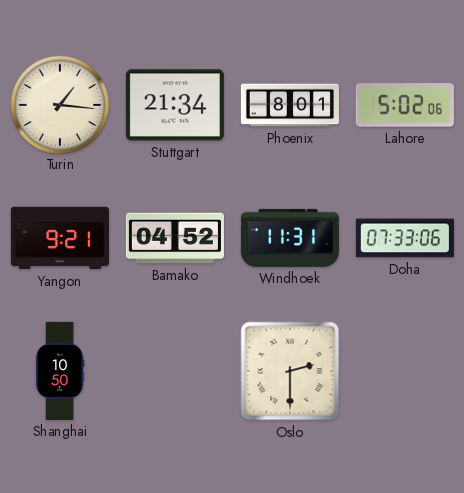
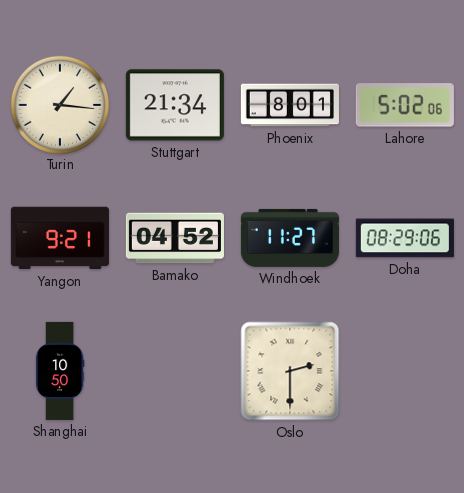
Windhoek: 11:31 -> 11:27
Doha: 07:33 -> 08:29
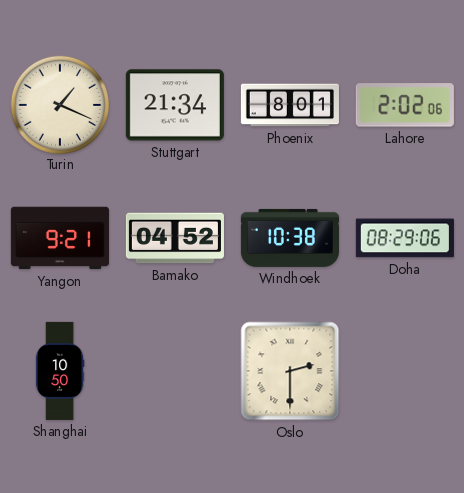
Turin: 1:16 -> 1:19
Lahore: 5:02 -> 2:02
Windhoek: 11:27 -> 10:38
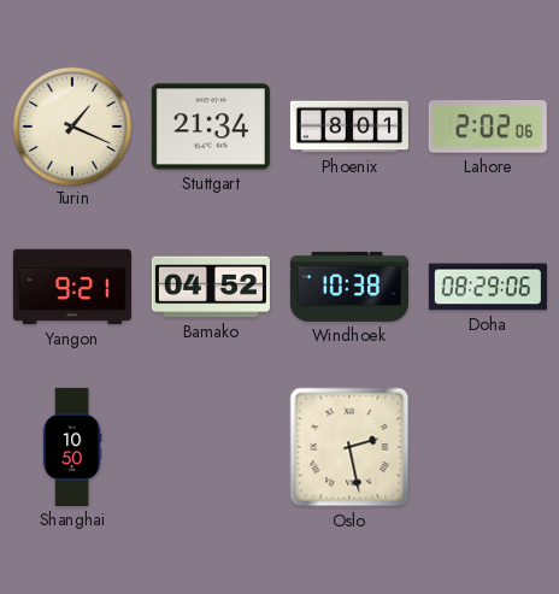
Oslo: 2:30 -> 2:28
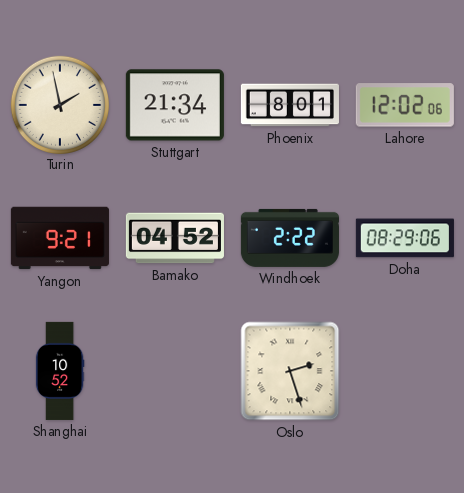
Turin: 1:19 -> 1:58
Lahore: 2:02 -> 12:02
Windhoek: 10:38 -> 2:22
Shanghai: 10:50 -> 10:52
Oslo: 2:28 -> 2:27
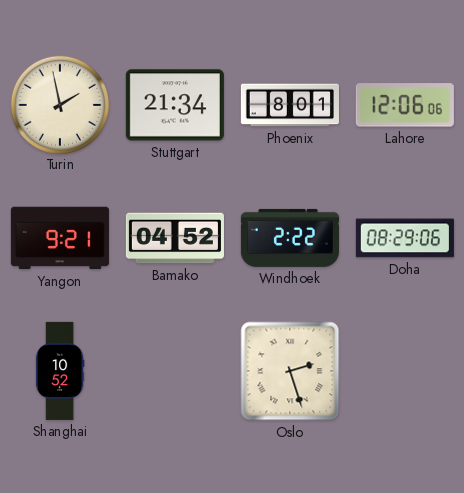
Lahore: 12:02 -> 12:06
